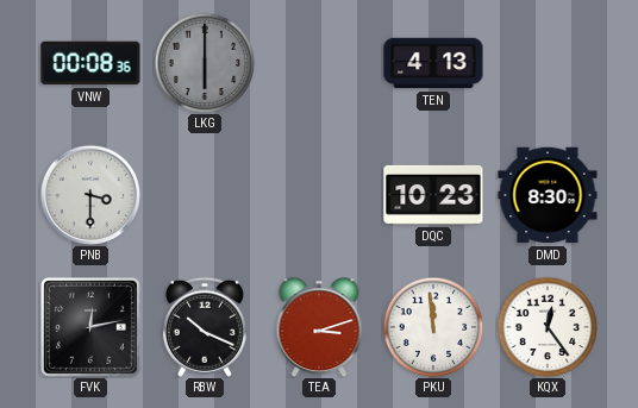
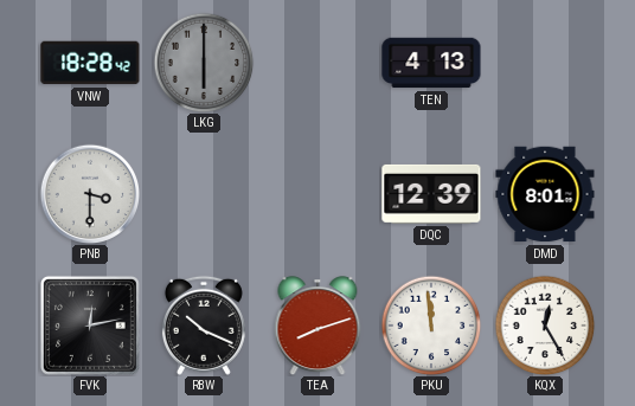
VNW: 00:08 -> 18:28
DQC: 10:23 -> 12:39
DMD: 8:30 -> 8:01
TEA: 3:12 -> 8:12
KQX: 12:24 -> 12:25
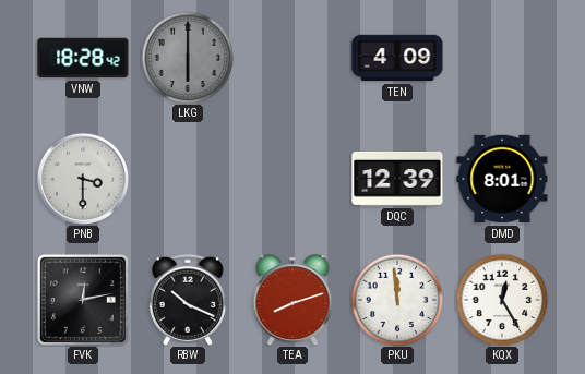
TEN: 4:13 -> 4:09
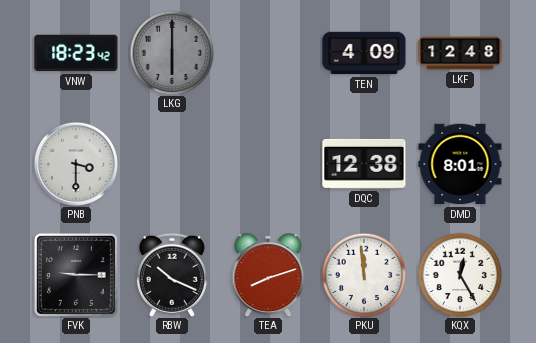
VNW: 18:28 -> 18:23
LKF: none -> 12:48
DQC: 12:39 -> 12:38
FVK: 12:13 -> 9:15
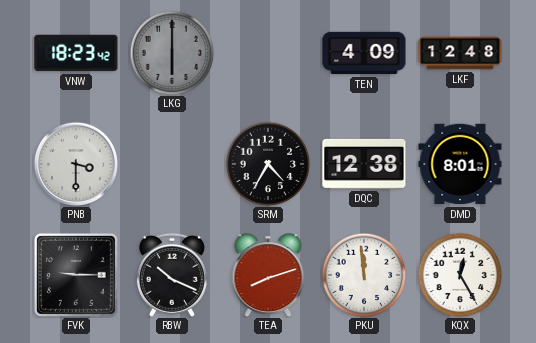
SRM: none -> 4:35
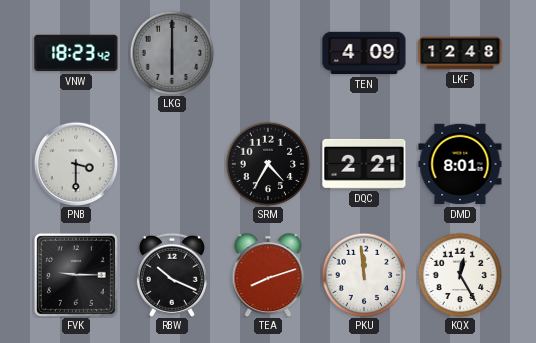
DQC: 12:38 -> 2:21
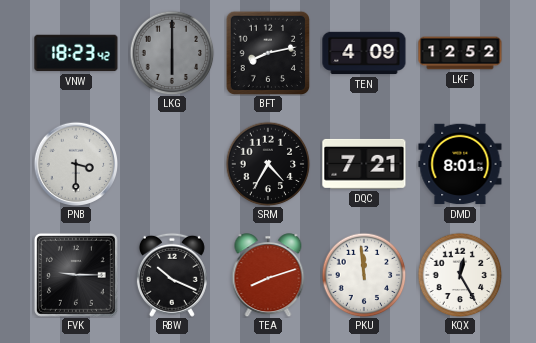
BFT: none -> 8:13
LKF: 12:48 -> 12:52
DQC: 2:21 -> 7:21
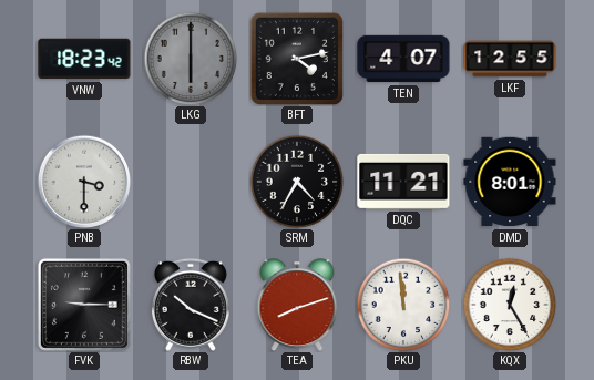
BFT: 8:13 -> 4:13
TEN: 4:09 -> 4:07
LKF: 12:52 -> 12:55
DQC: 7:21 -> 11:21
